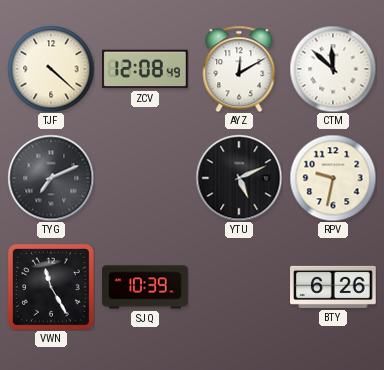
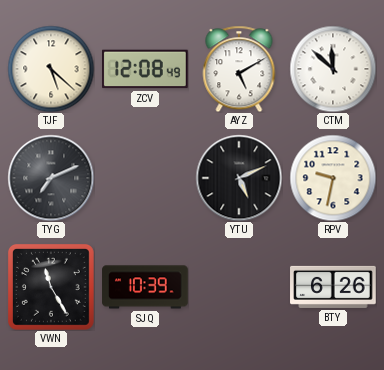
TJF: 4:22 -> 5:22
AYZ: 12:10 -> 5:10
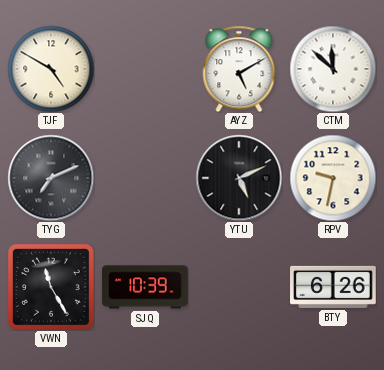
TJF: 5:22 -> 4:50
ZCV: 12:08 -> none
